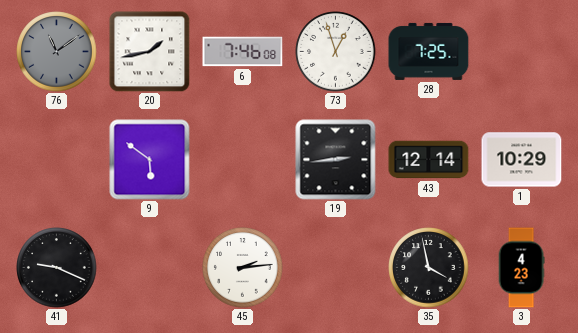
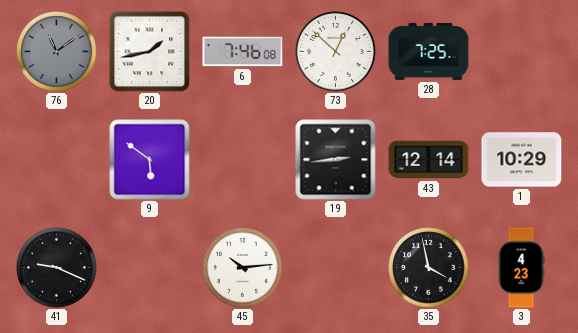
73: 12:57 -> 12:52
45: 2:14 -> 10:14
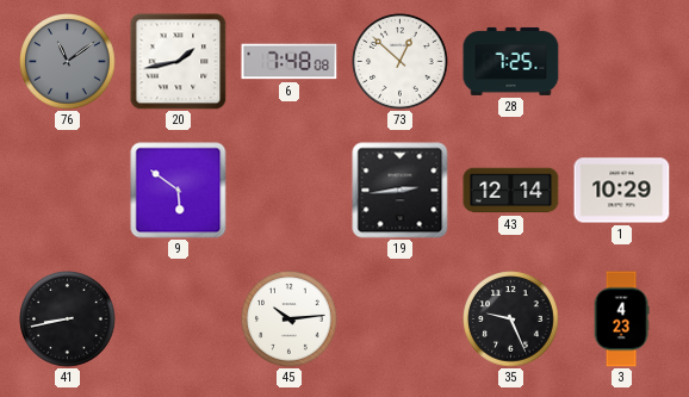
6: 7:46 -> 7:48
41: 9:19 -> 8:43
35: 3:58 -> 9:26
